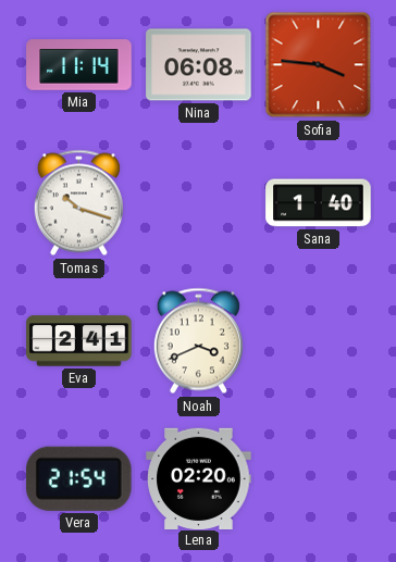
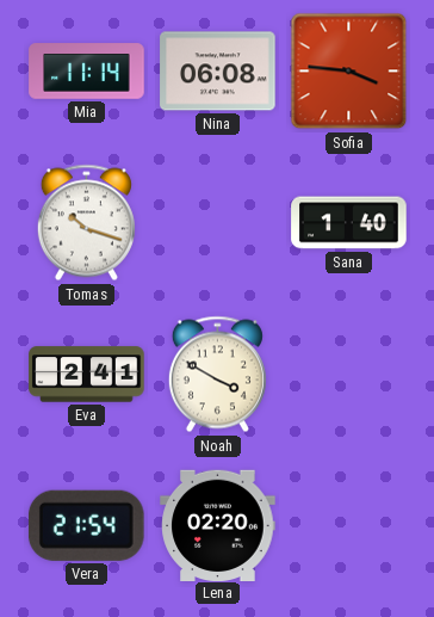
Noah: 3:41 -> 3:50
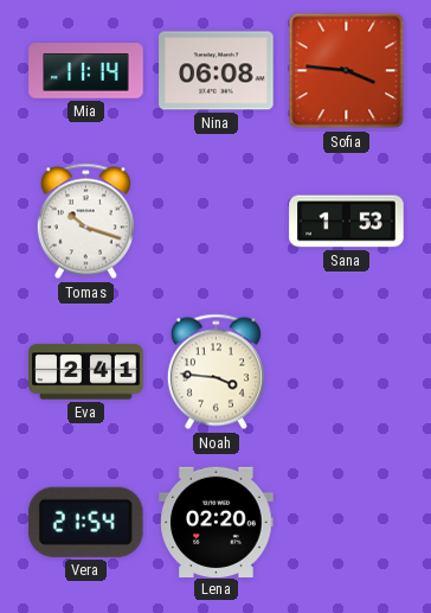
Sana: 1:40 -> 1:53
Noah: 3:50 -> 3:46
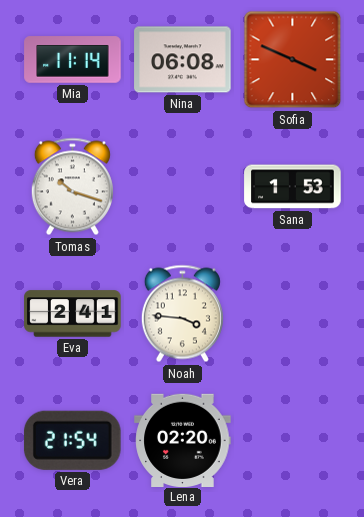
Sofia: 3:46 -> 3:49
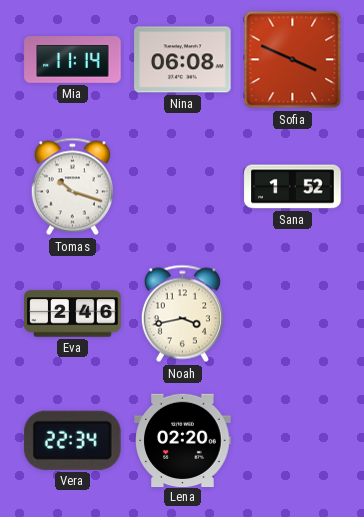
Sana: 1:53 -> 1:52
Eva: 2:41 -> 2:46
Noah: 3:46 -> 3:43
Vera: 21:54 -> 22:34
